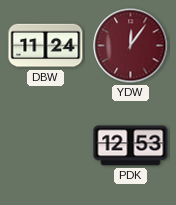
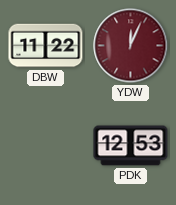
DBW: 11:24 -> 11:22
YDW: 12:06 -> 12:04
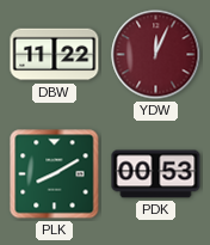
PLK: none -> 8:10
PDK: 12:53 -> 00:53
